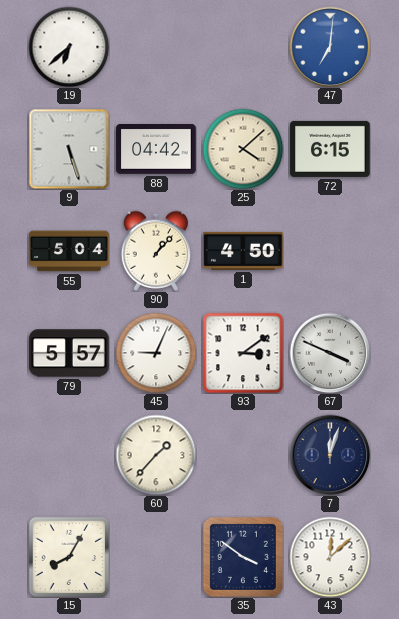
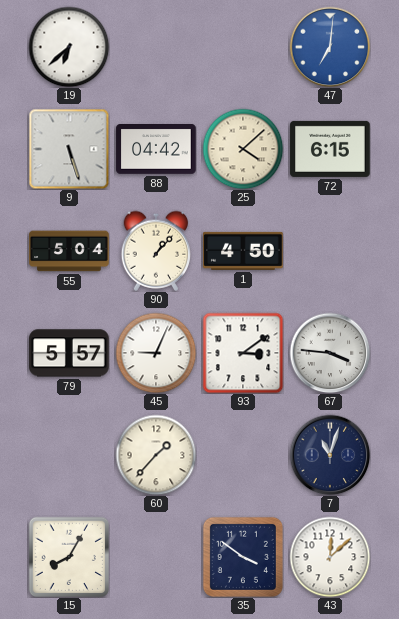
67: 3:49 -> 3:46
7: 12:03 -> 11:03
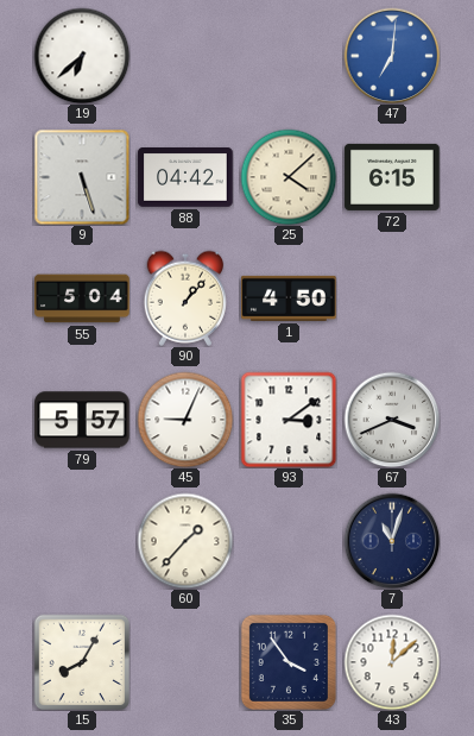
67: 3:46 -> 3:41
35: 3:51 -> 3:54
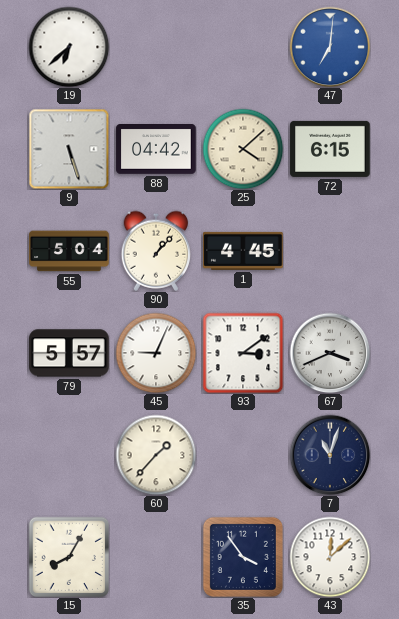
1: 4:50 -> 4:45
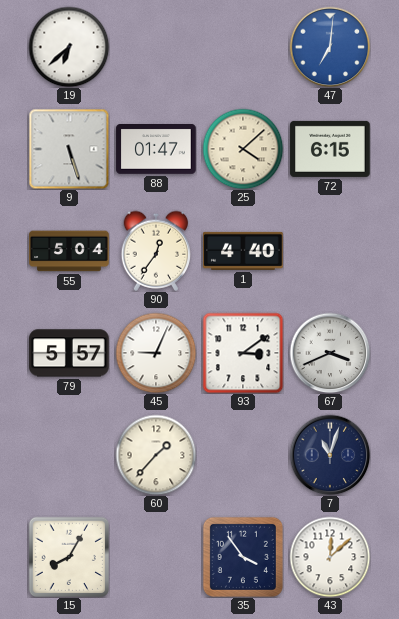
88: 04:42 -> 01:47
90: 1:07 -> 12:36
1: 4:45 -> 4:40
